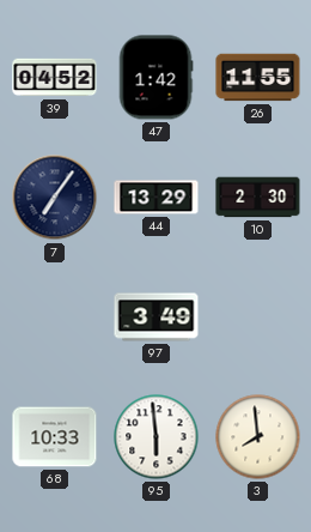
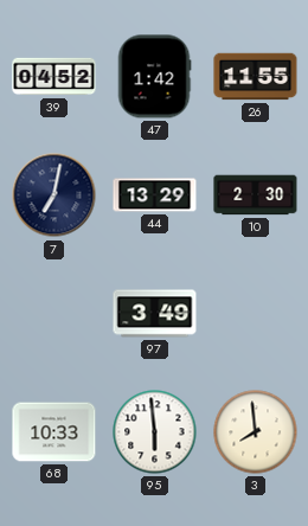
7: 7:06 -> 7:02
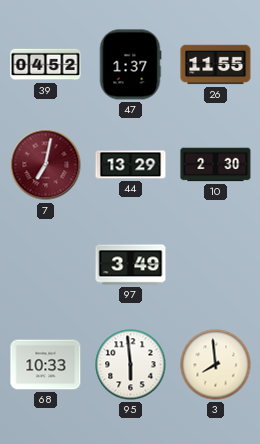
47: 1:42 -> 1:37
7 dial: navy -> burgundy
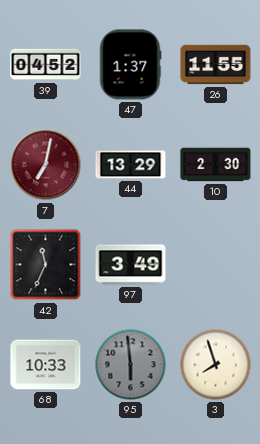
42: none -> 11:34
95 dial: white -> grey
3: 7:59 -> 7:57
